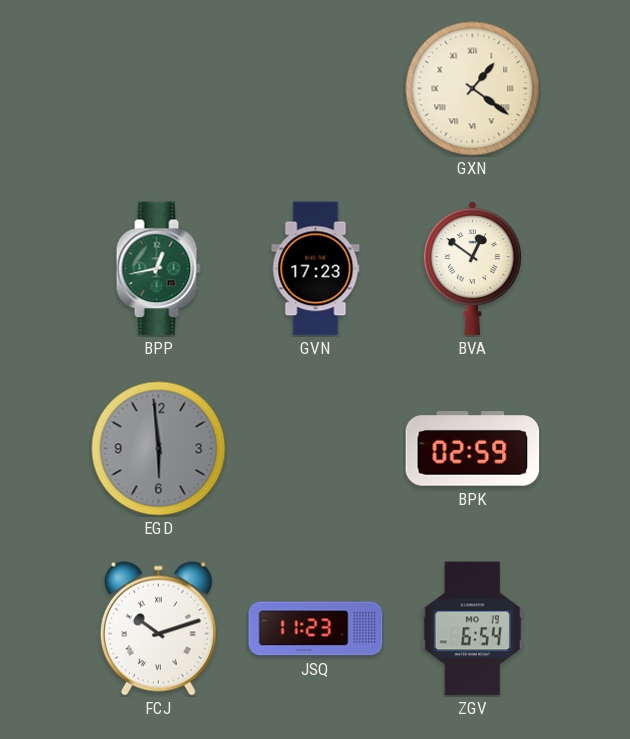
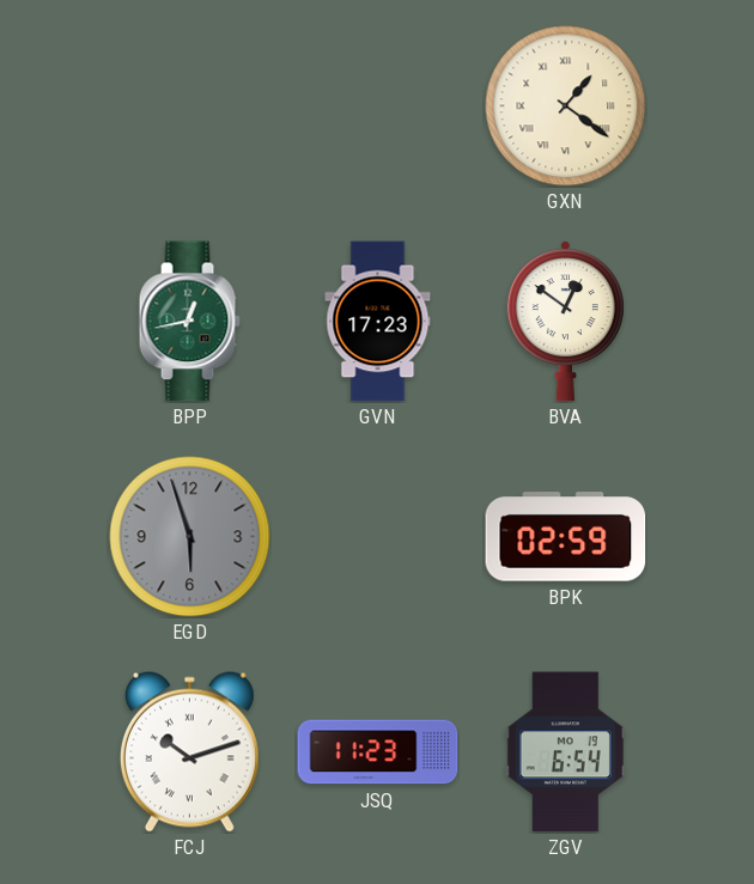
EGD: 5:59 -> 5:57
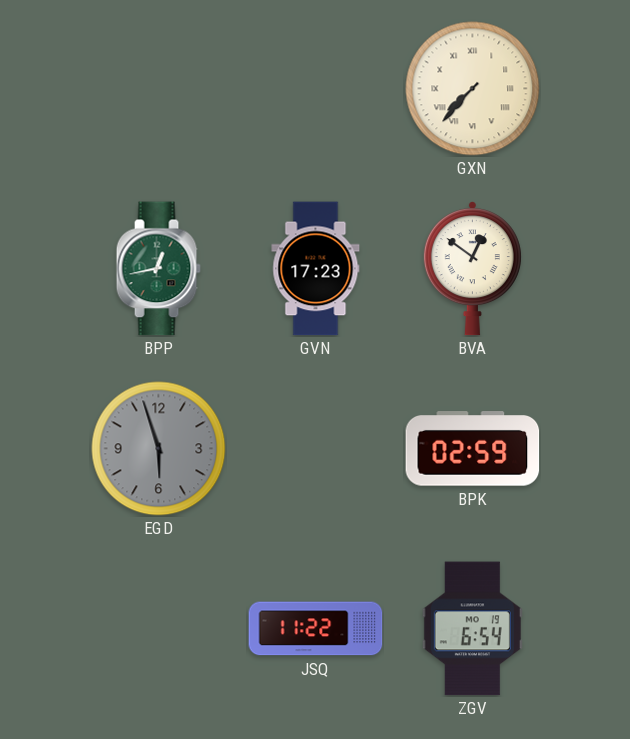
GXN: 1:21 -> 7:37
FCJ: 10:12 -> none
JSQ: 11:23 -> 11:22
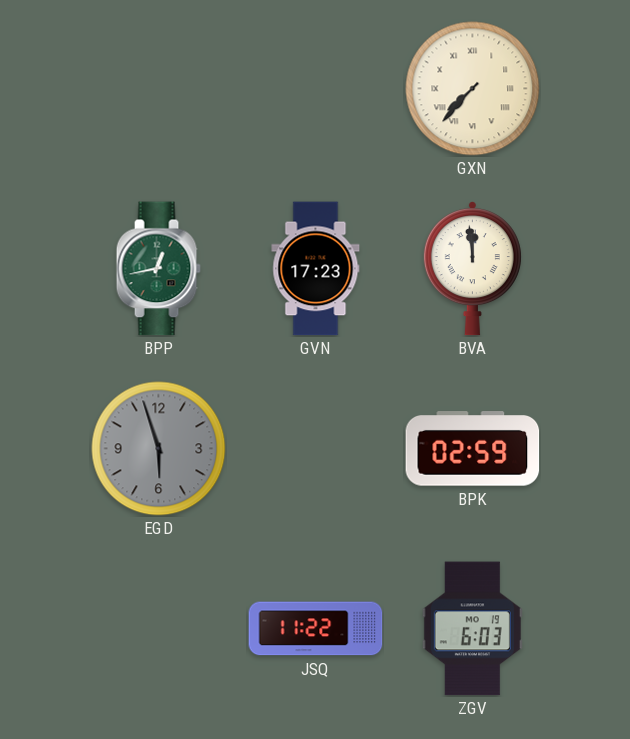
BVA: 12:51 -> 11:59
ZGV: 6:54 -> 6:03
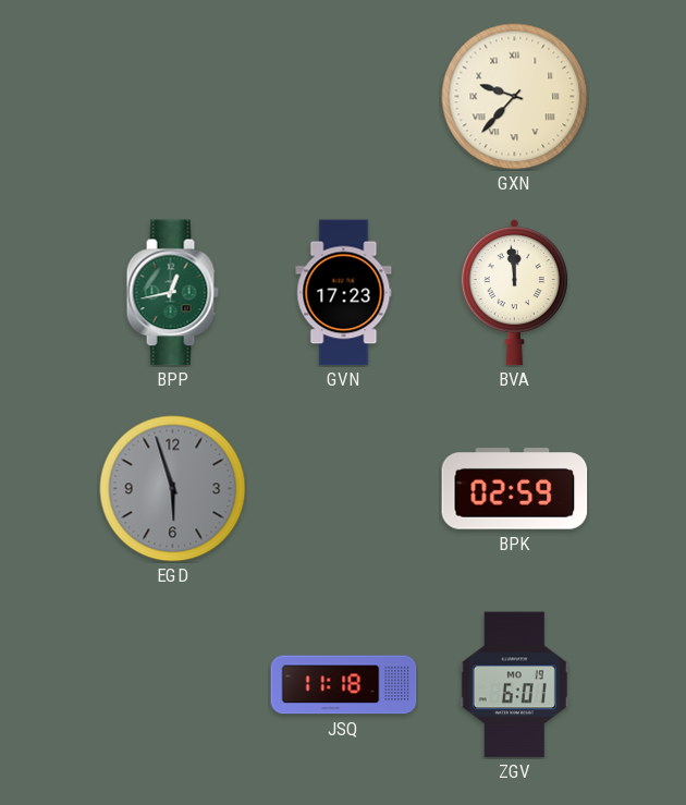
GXN: 7:37 -> 9:37
JSQ: 11:22 -> 11:18
ZGV: 6:03 -> 6:01
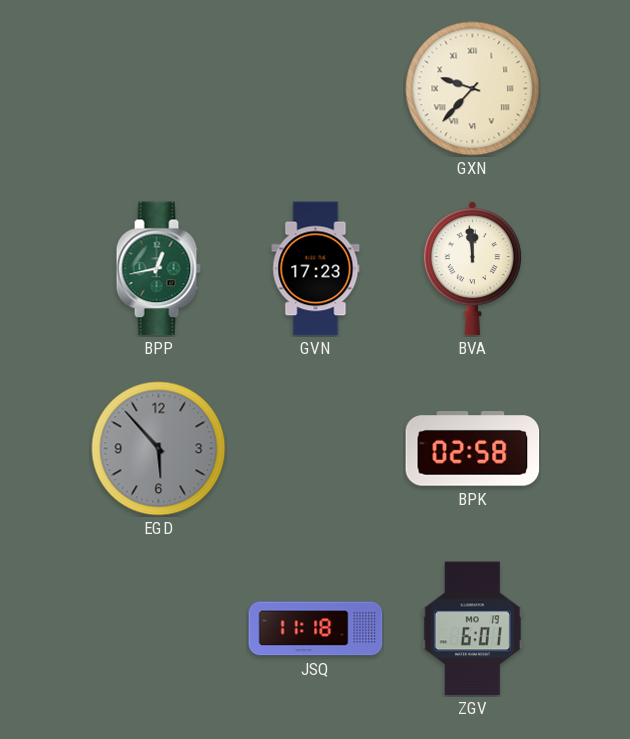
EGD: 5:57 -> 5:53
BPK: 02:59 -> 02:58
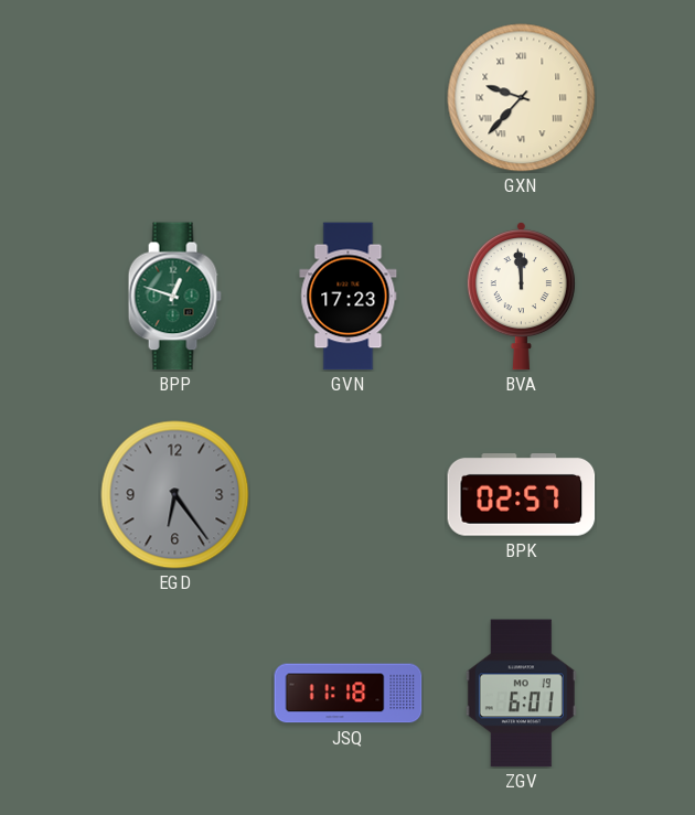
BPP: 12:43 -> 12:48
EGD: 5:53 -> 6:24
BPK: 02:58 -> 02:57
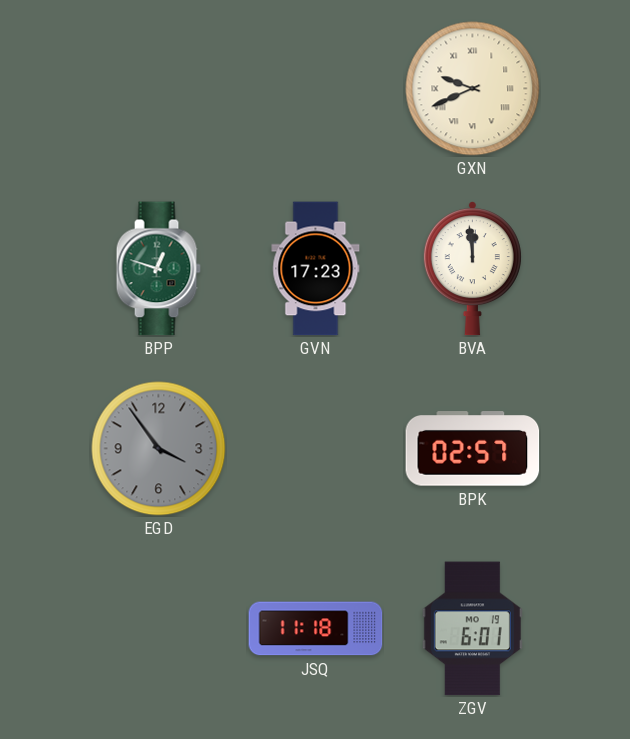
GXN: 9:37 -> 9:41
EGD: 6:24 -> 3:54
